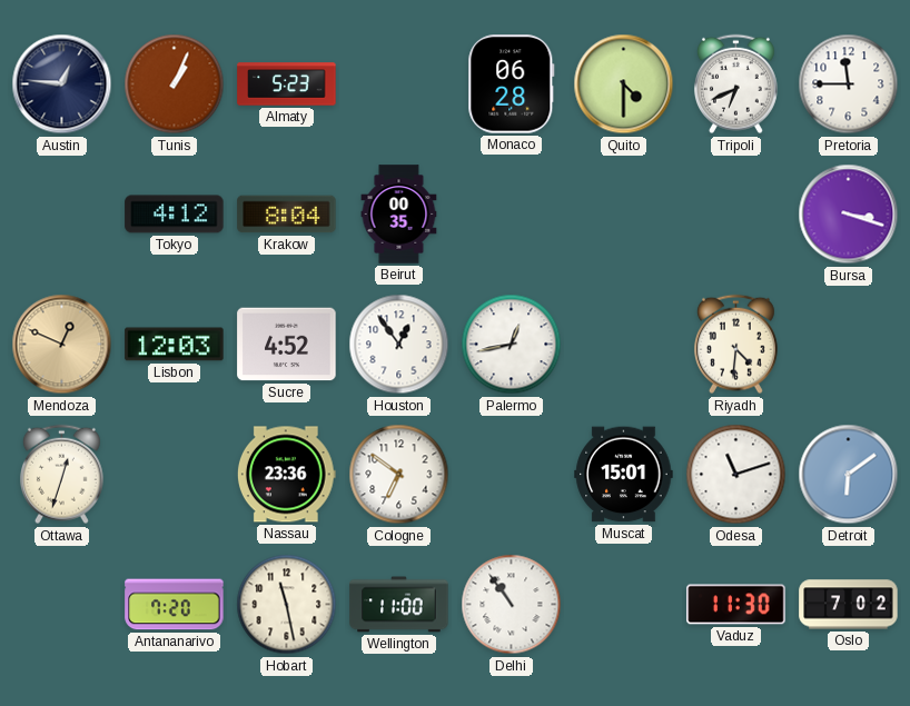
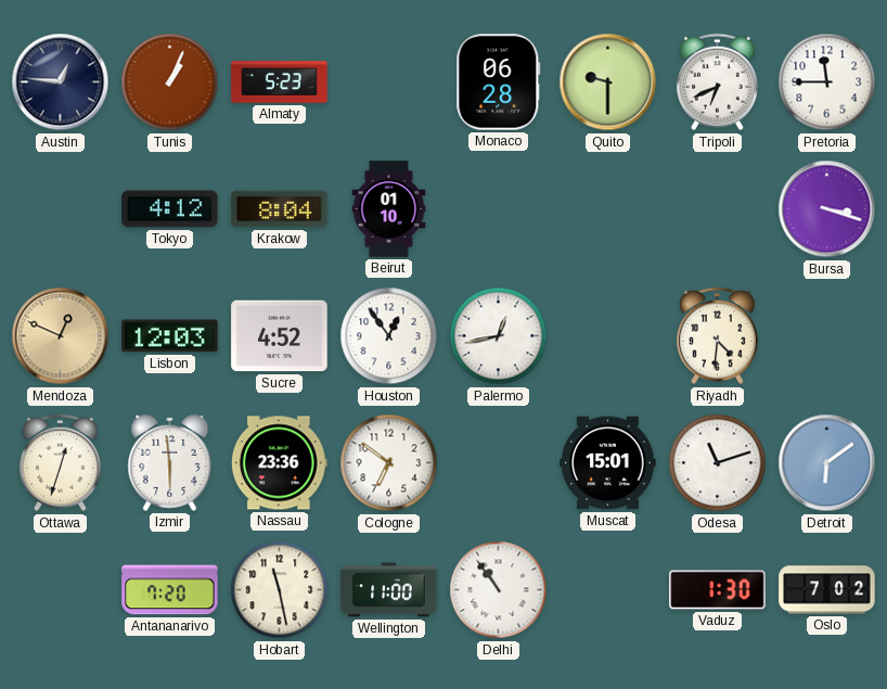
Quito: 4:30 -> 9:30
Beirut: 00:35 -> 01:10
Izmir: none -> 5:59
Vaduz: 11:30 -> 1:30
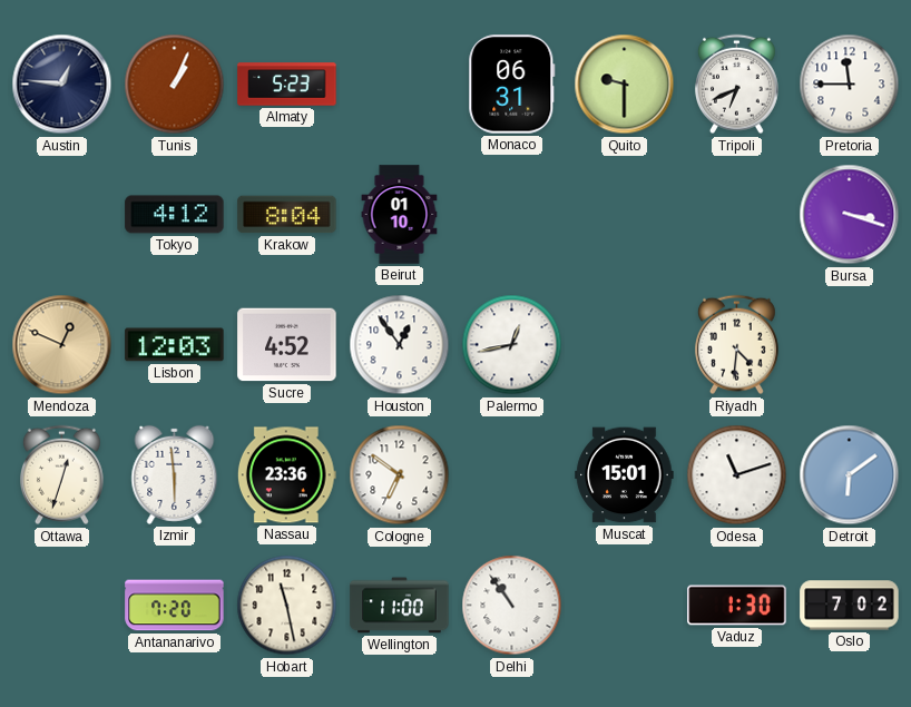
Monaco: 06:28 -> 06:31
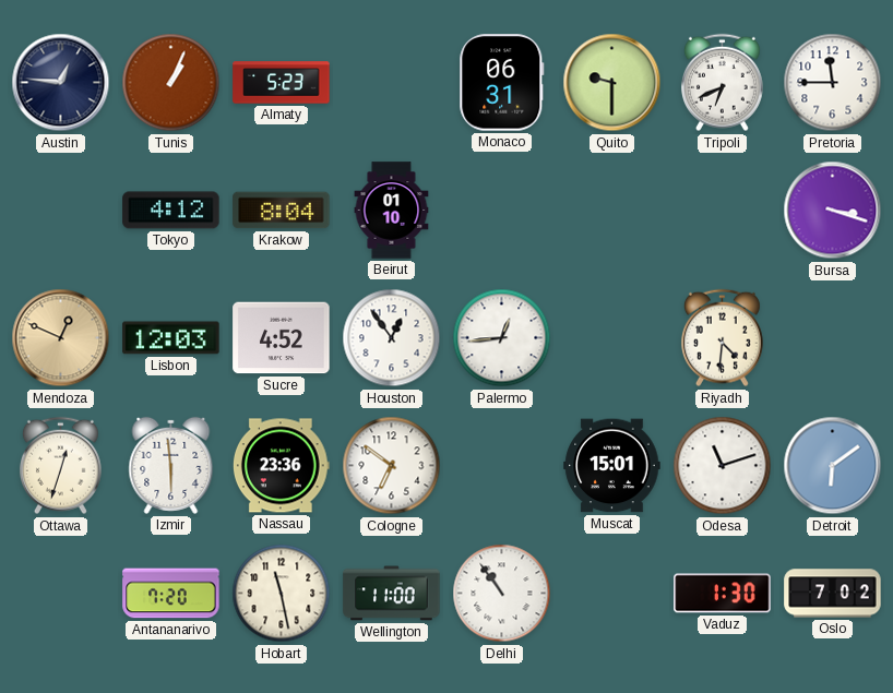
Palermo: 12:43 -> 12:44
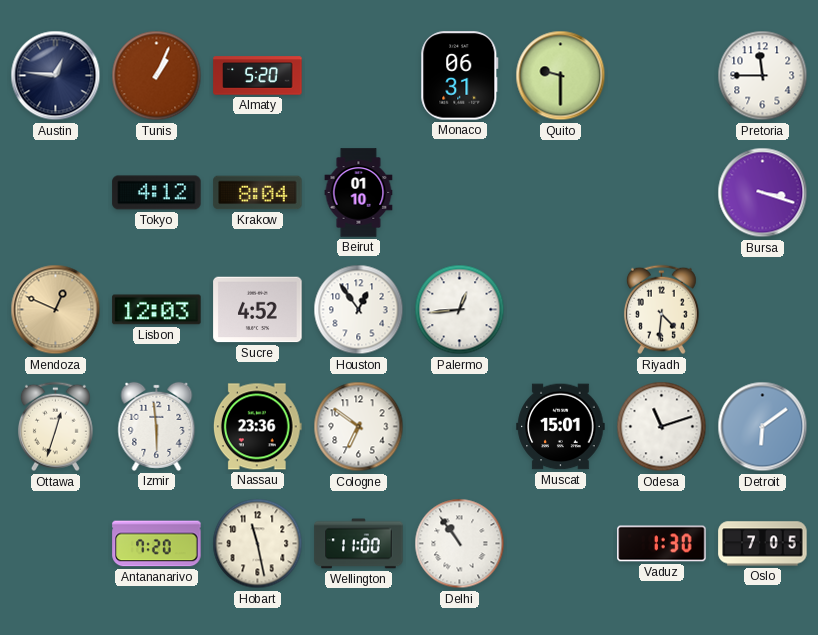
Almaty: 5:23 -> 5:20
Tripoli: 6:41 -> none
Oslo: 7:02 -> 7:05
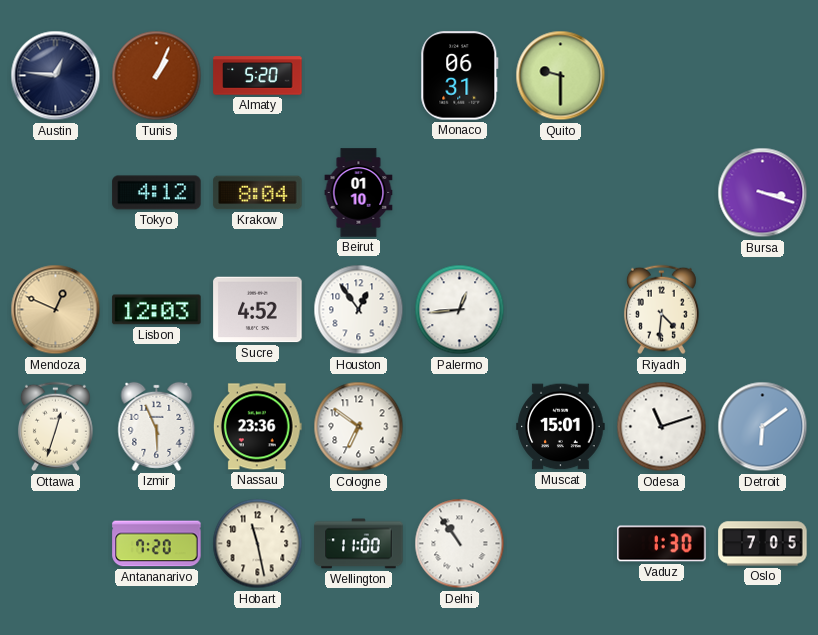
Pretoria: 11:45 -> none
Izmir: 5:59 -> 5:56
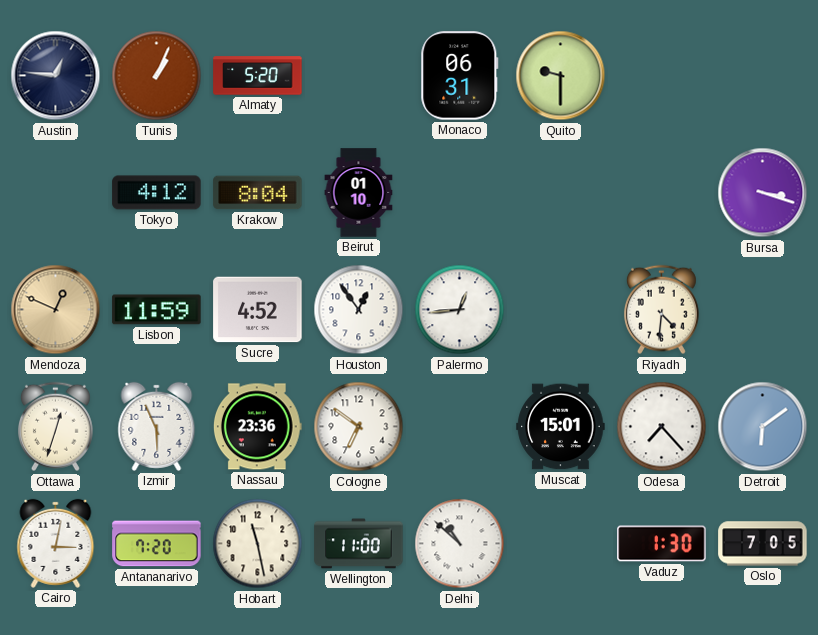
Lisbon: 12:03 -> 11:59
Odesa: 11:12 -> 7:23
Cairo: none -> 3:02
Delhi: 10:54 -> 10:52
